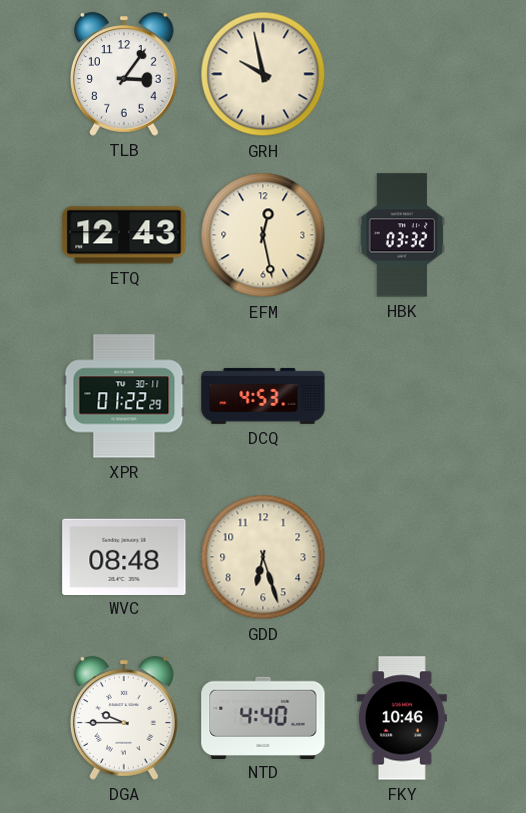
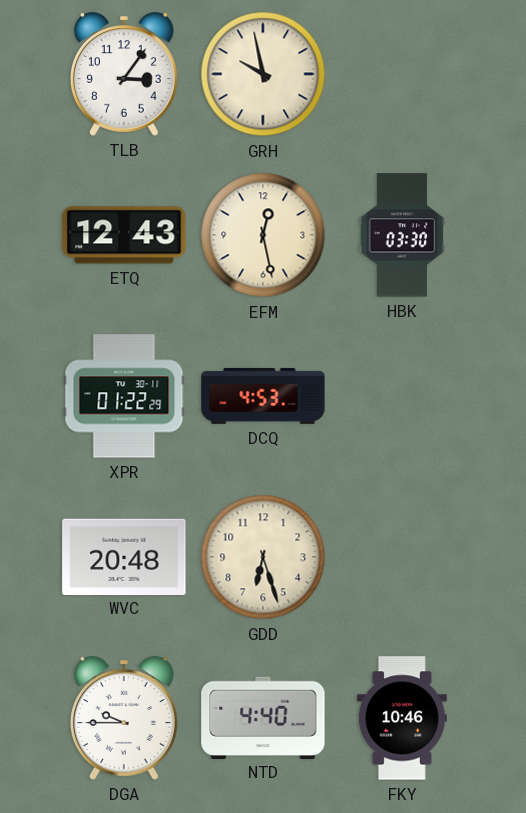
HBK: 03:32 -> 03:30
WVC: 08:48 -> 20:48
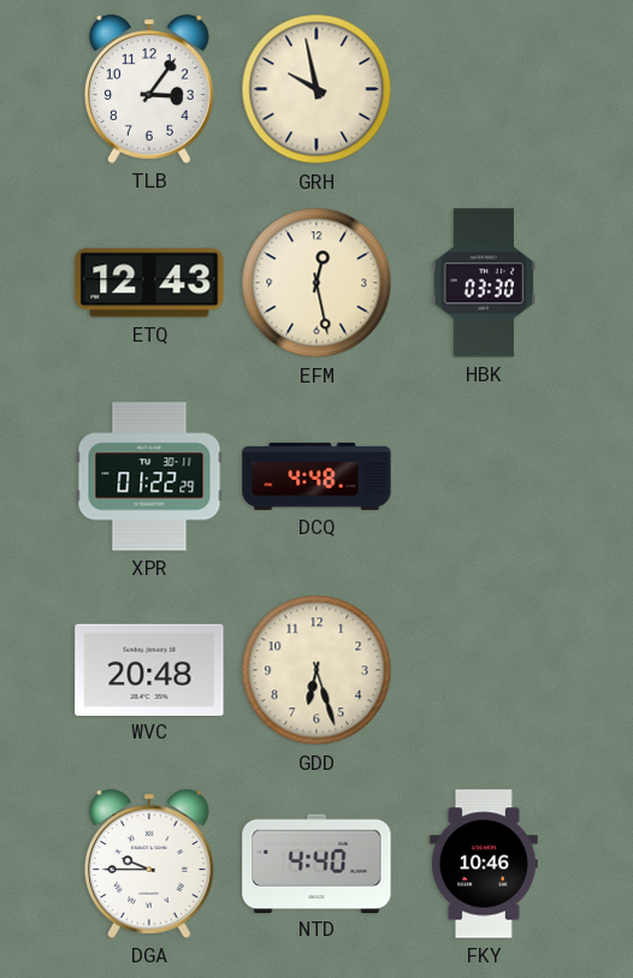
DCQ: 4:53 -> 4:48
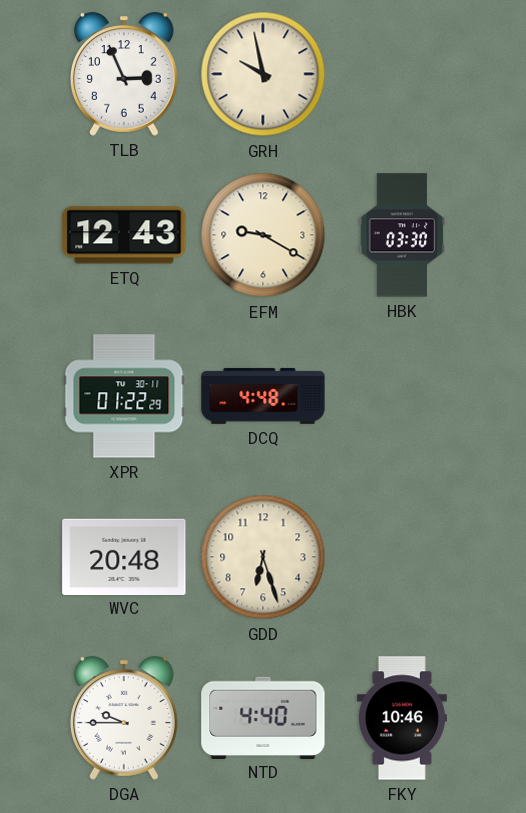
TLB: 3:06 -> 2:56
EFM: 12:28 -> 9:20
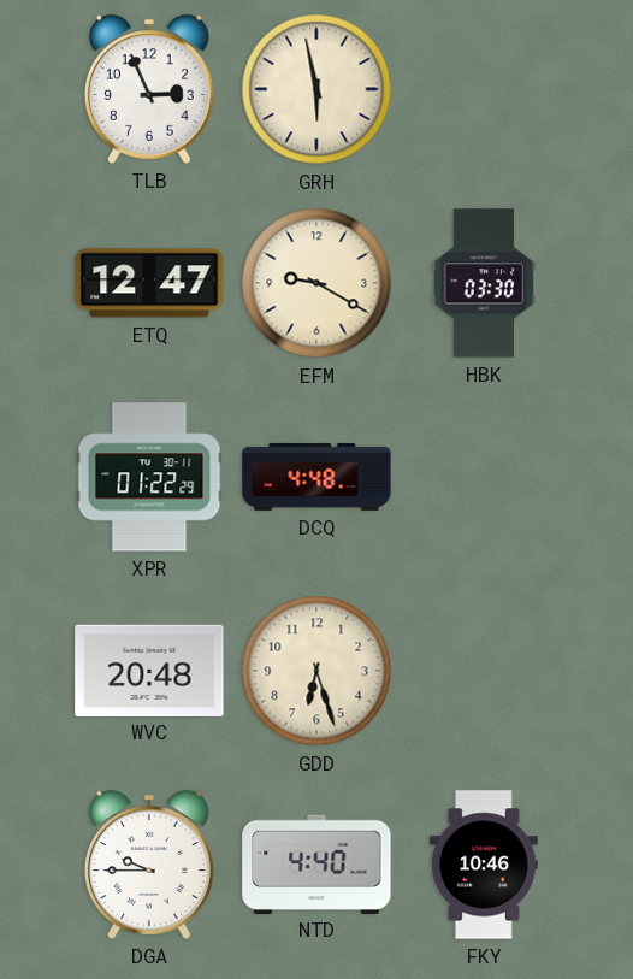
GRH: 9:58 -> 5:58
ETQ: 12:43 -> 12:47
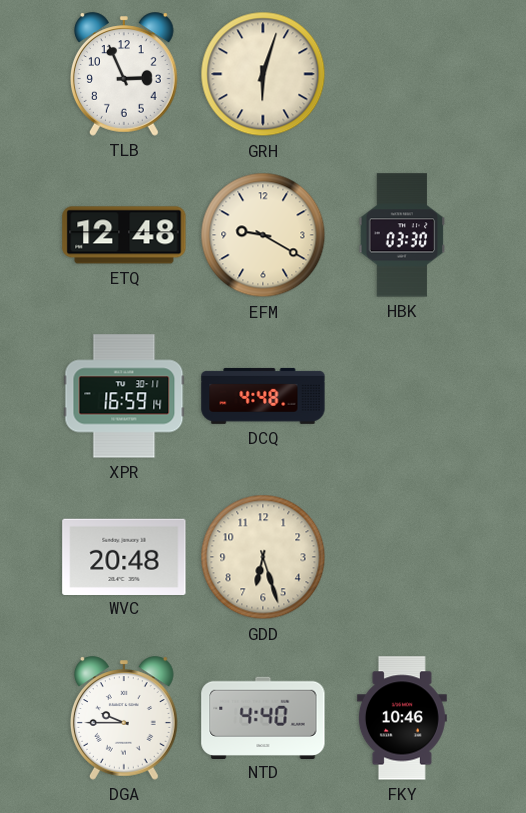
GRH: 5:58 -> 6:03
ETQ: 12:47 -> 12:48
XPR: 01:22 -> 16:59
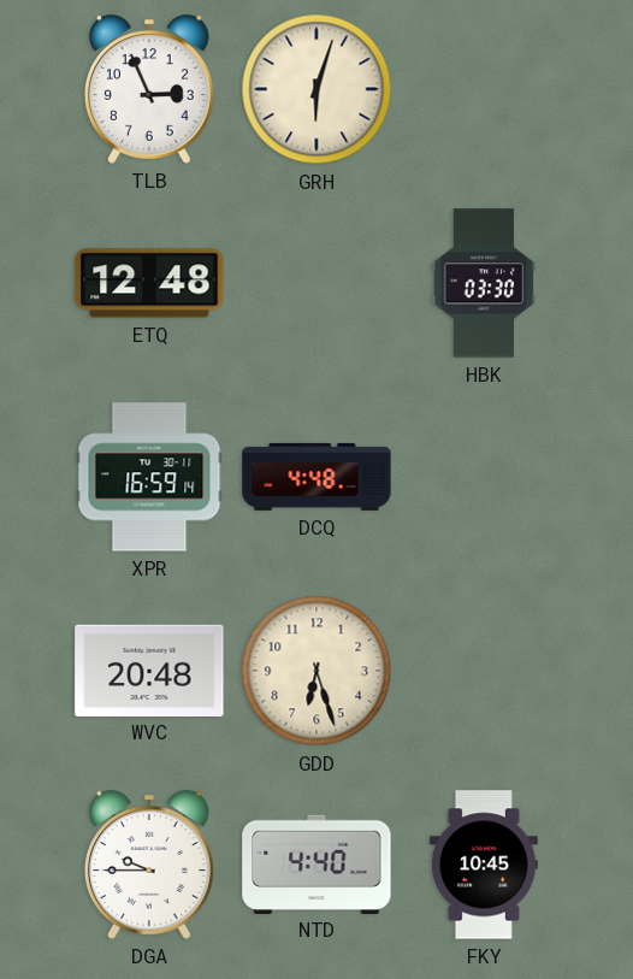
EFM: 9:20 -> none
FKY: 10:46 -> 10:45
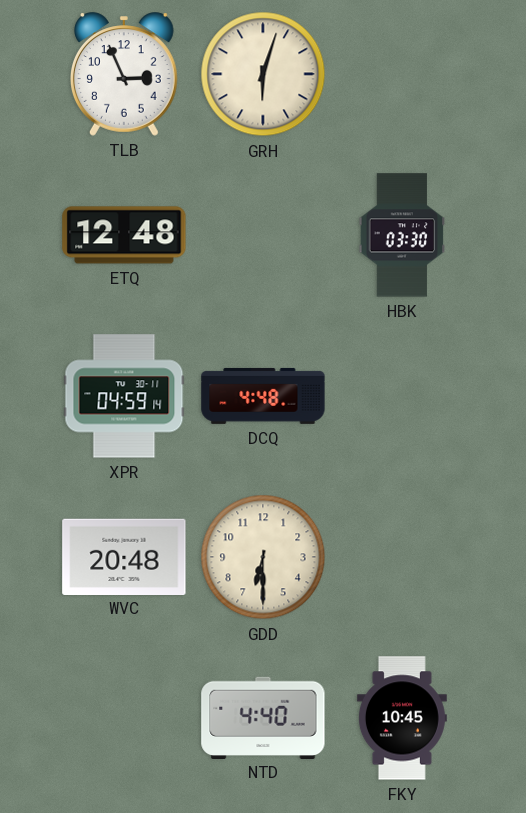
XPR: 16:59 -> 04:59
GDD: 6:27 -> 6:30
DGA: 9:45 -> none
